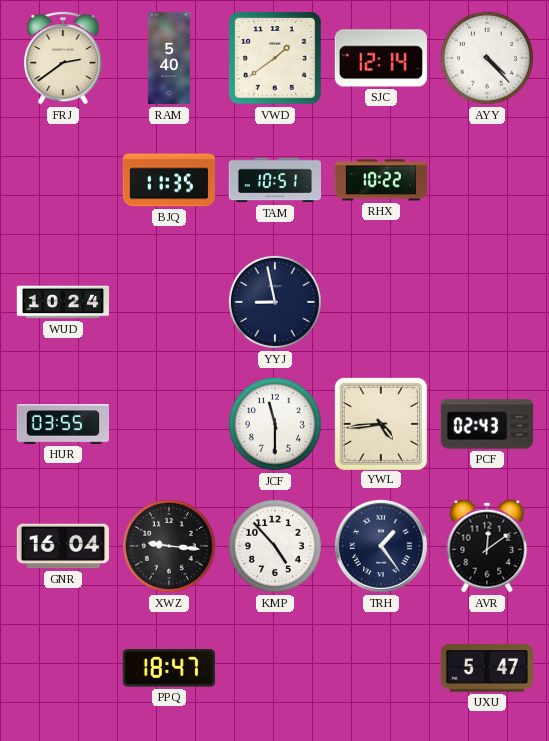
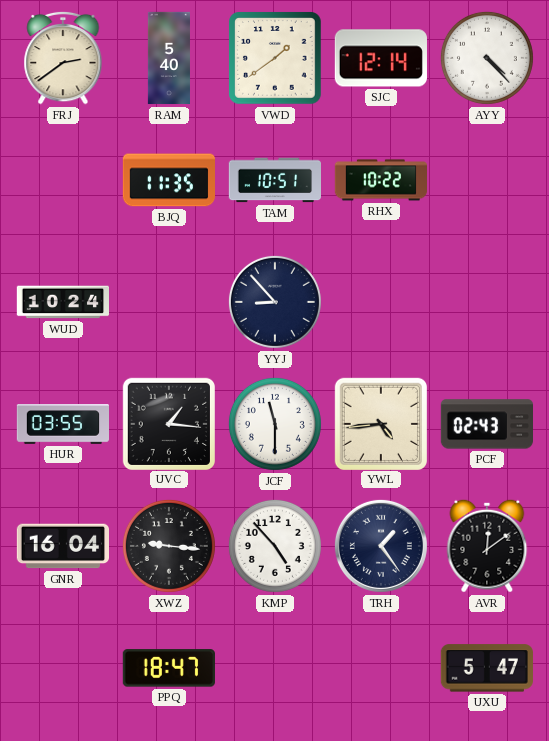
YYJ: 8:58 -> 8:53
UVC: none -> 1:16
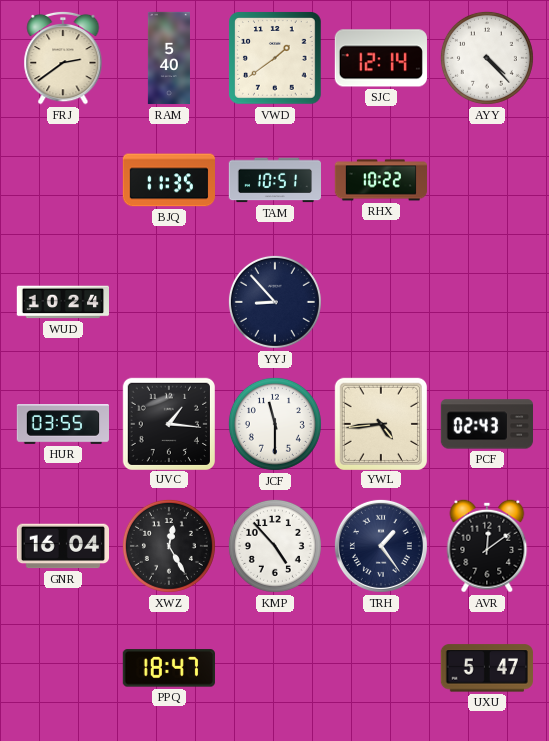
XWZ: 9:16 -> 12:25
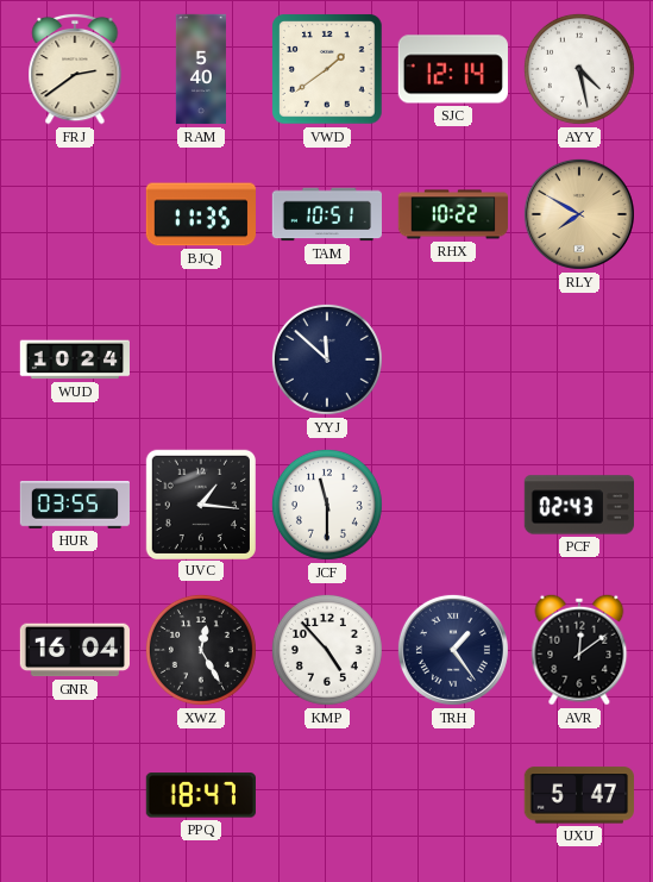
AYY: 4:23 -> 4:28
RLY: none -> 7:50
YYJ: 8:53 -> 11:52
YWL: 4:44 -> none
